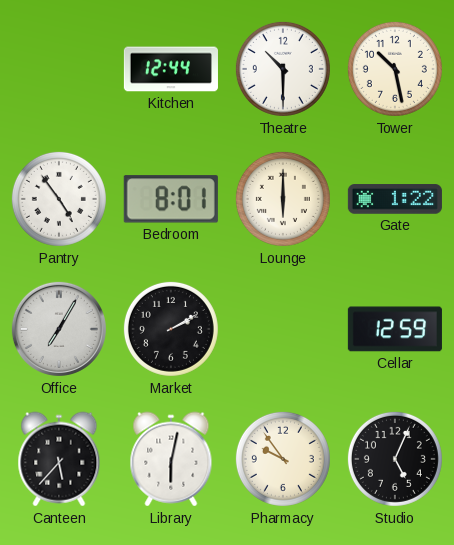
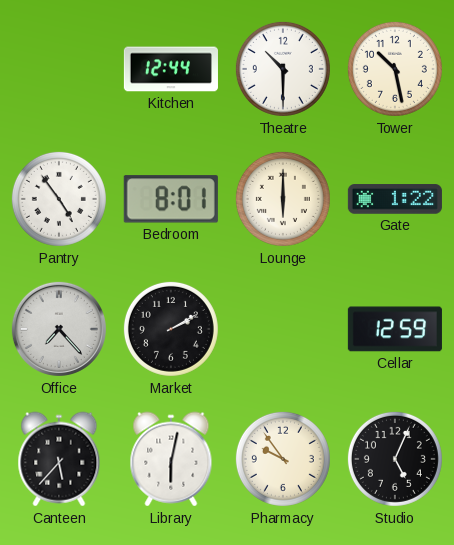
Office: 7:05 -> 7:23
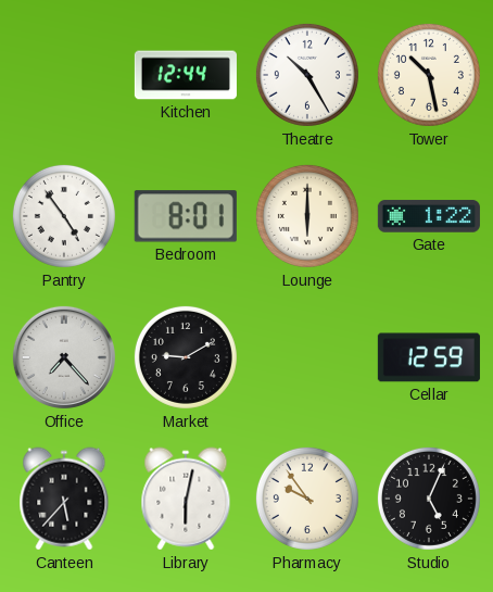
Theatre: 10:30 -> 10:25
Market: 2:10 -> 9:10
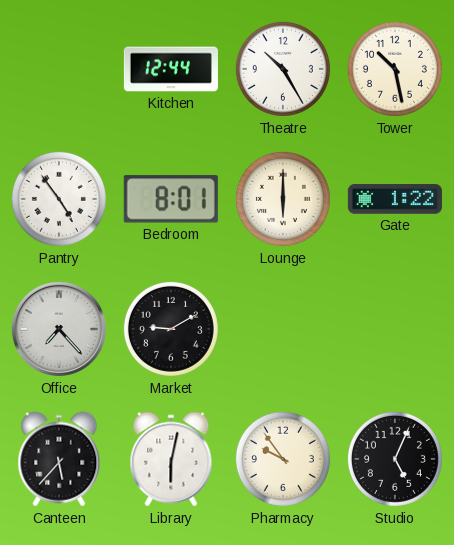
Cellar: 12:59 -> none
